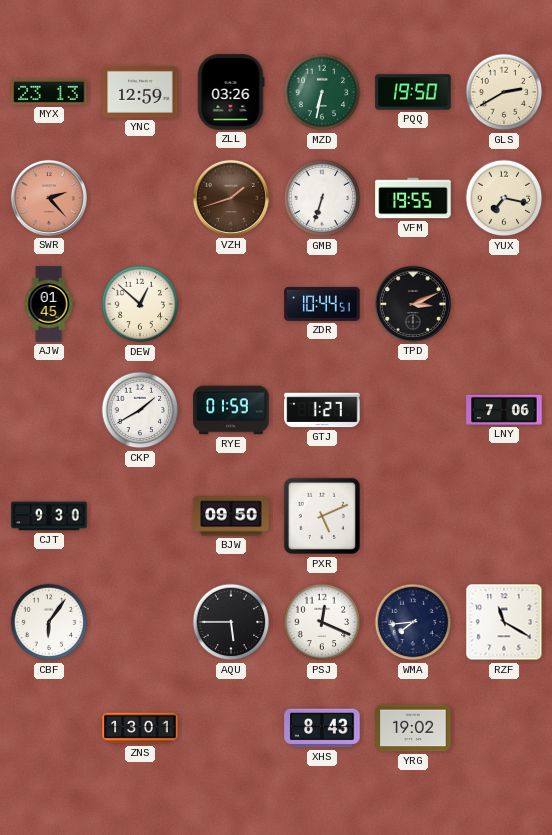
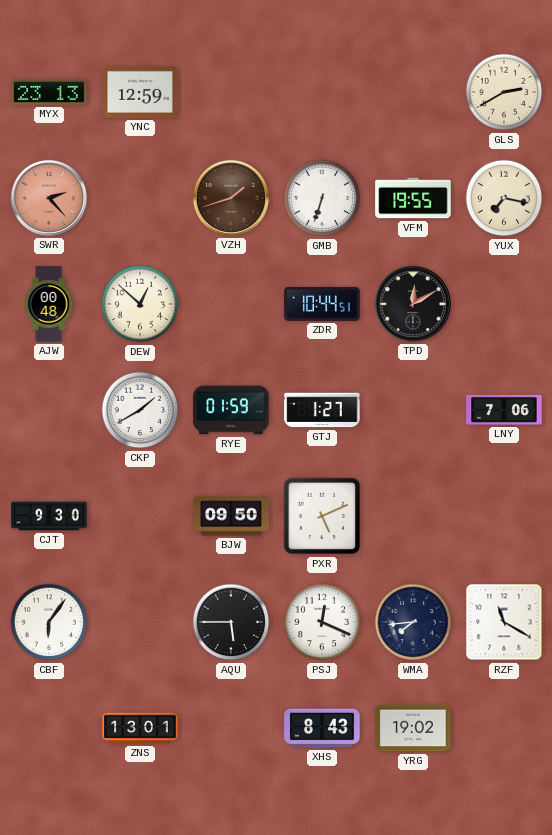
ZLL: 03:26 -> none
MZD: 6:32 -> none
PQQ: 19:50 -> none
AJW: 01:45 -> 00:48
TPD: 3:11 -> 12:10
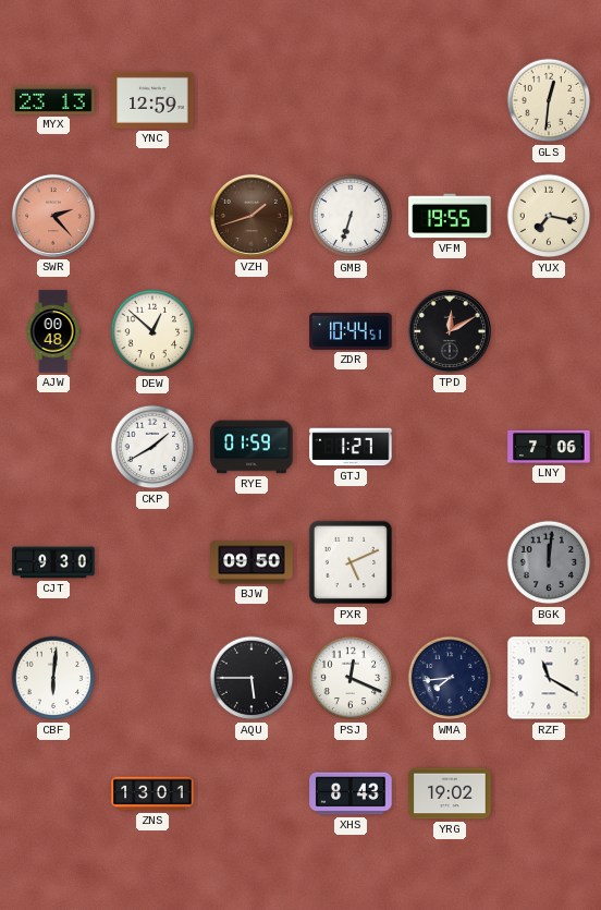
GLS: 2:40 -> 12:31
BGK: none -> 12:01
CBF: 6:06 -> 6:01
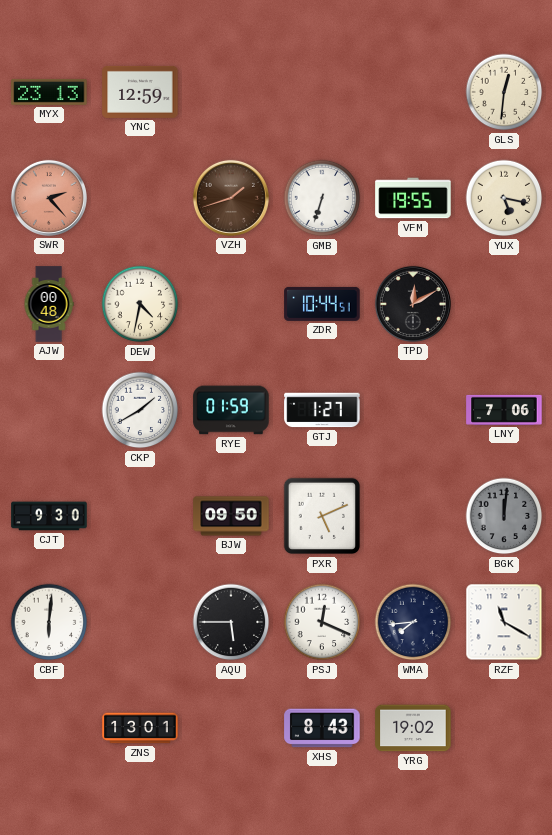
YUX: 7:17 -> 5:17
DEW: 12:52 -> 4:32
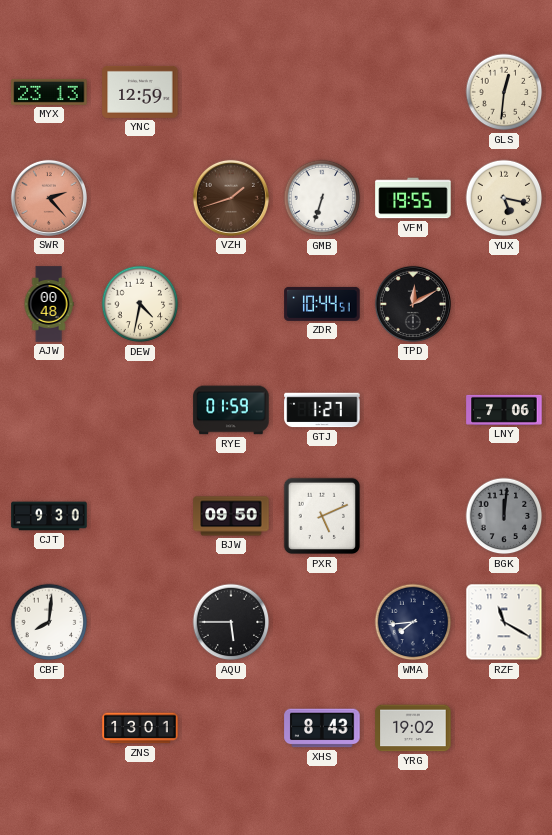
CKP: 1:40 -> none
CBF: 6:01 -> 8:01
PSJ: 12:19 -> none
